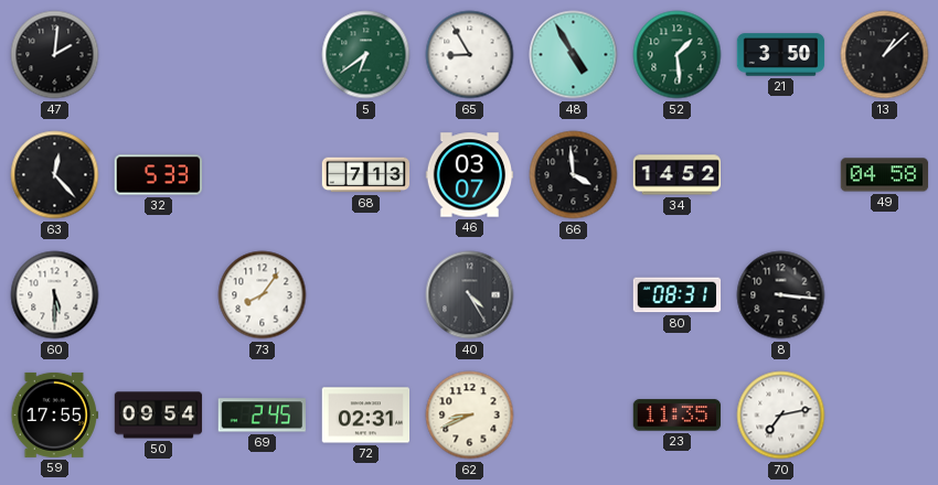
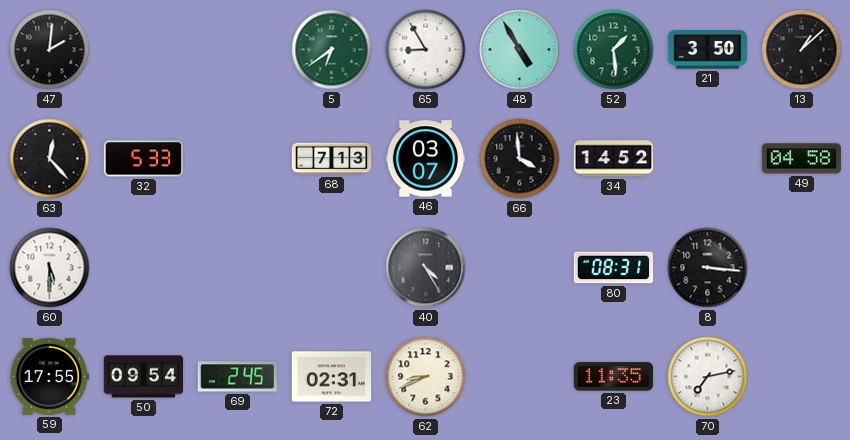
73: 8:06 -> none
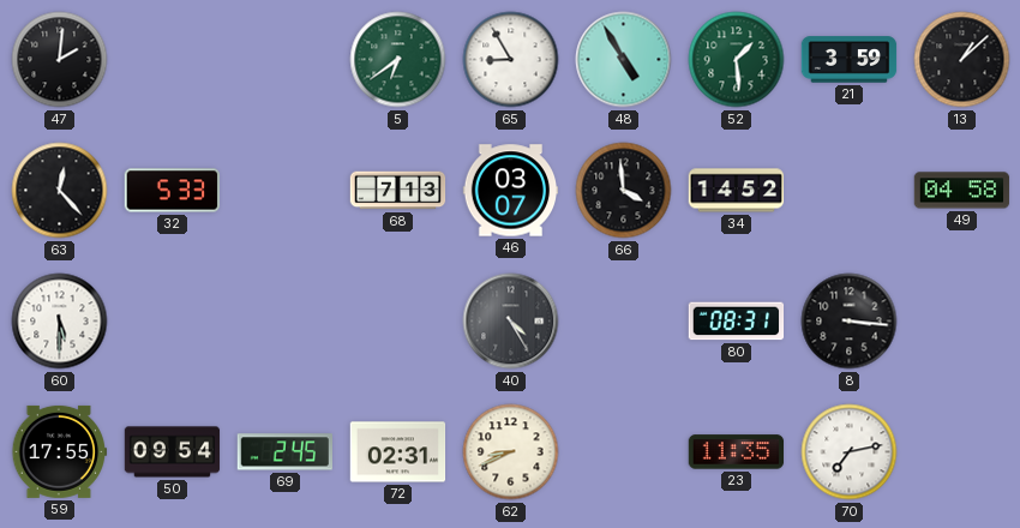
21: 3:50 -> 3:59
